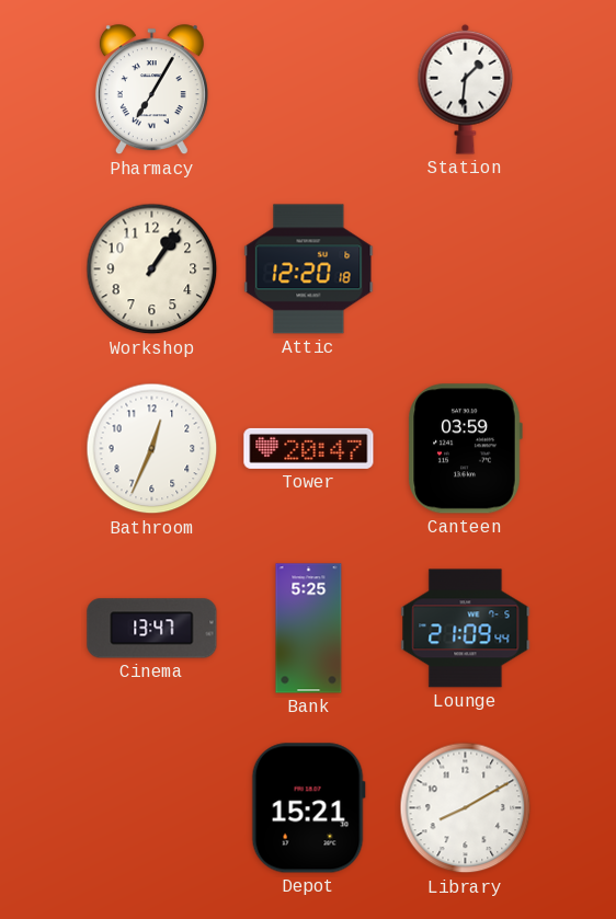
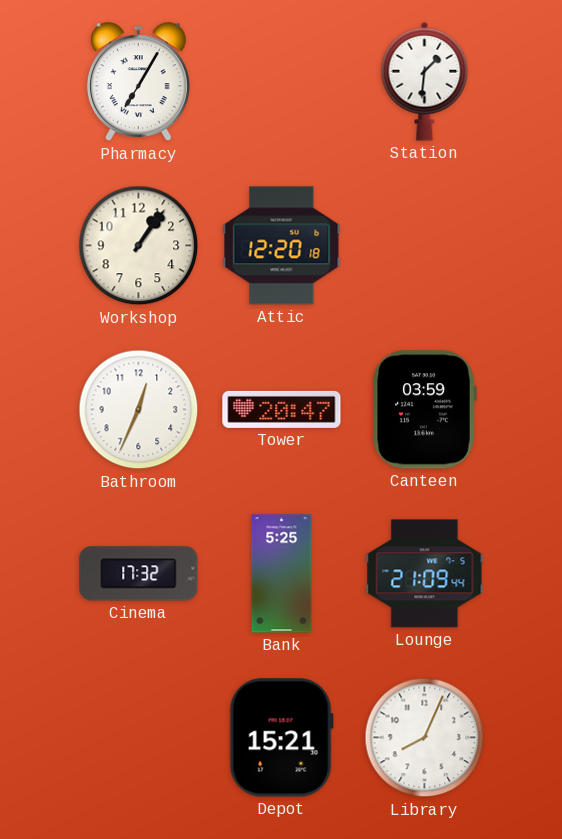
Cinema: 13:47 -> 17:32
Library: 8:10 -> 8:04
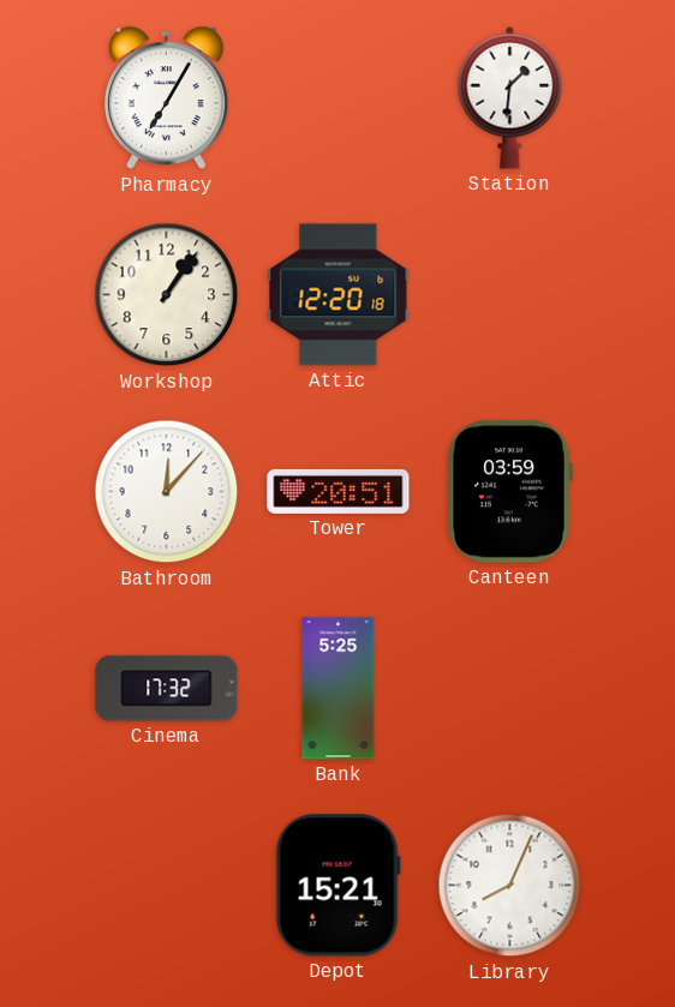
Bathroom: 12:34 -> 12:07
Tower: 20:47 -> 20:51
Lounge: 21:09 -> none
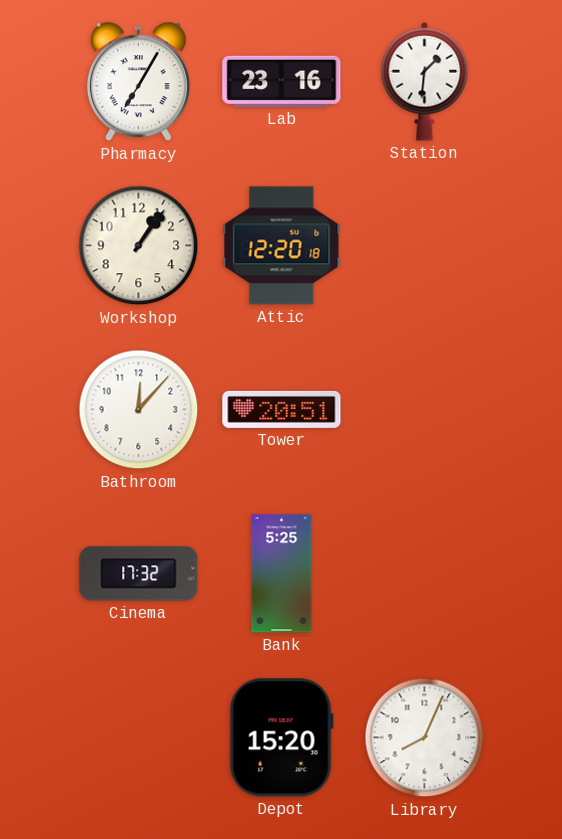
Lab: none -> 23:16
Canteen: 03:59 -> none
Depot: 15:21 -> 15:20
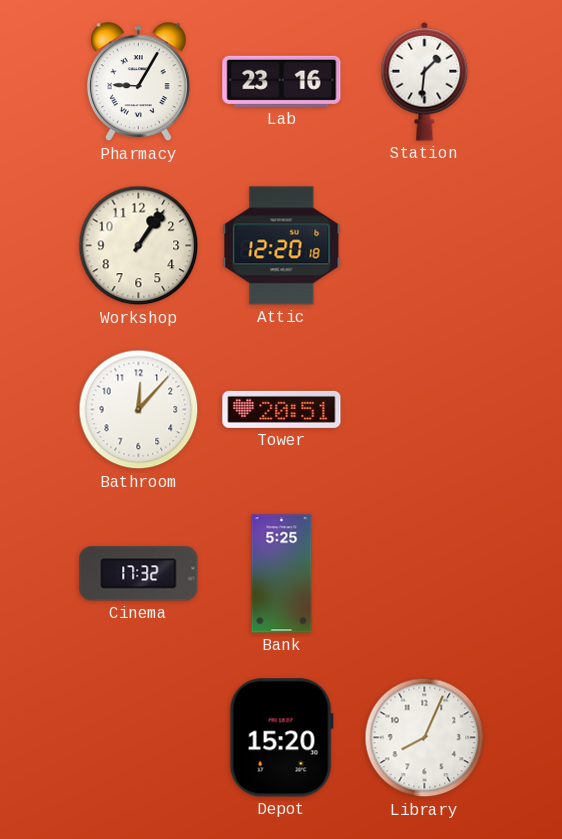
Pharmacy: 7:05 -> 9:05
